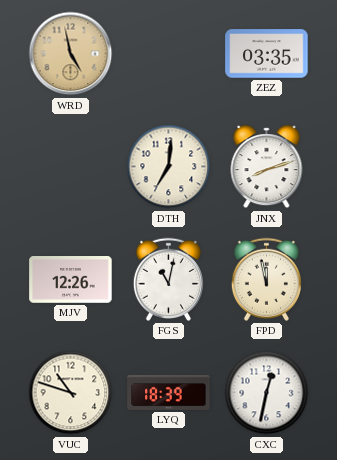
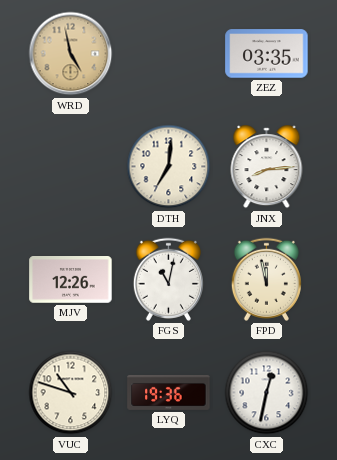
JNX: 8:12 -> 8:14
LYQ: 18:39 -> 19:36
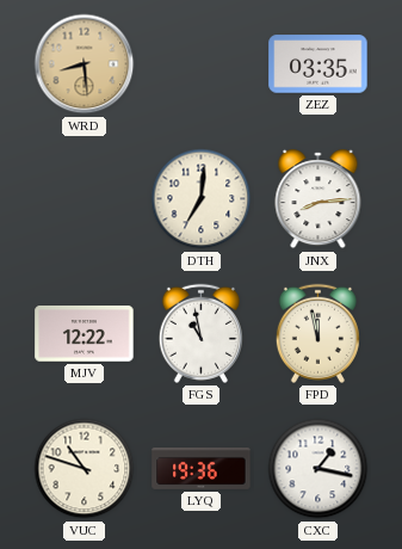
WRD: 4:58 -> 8:29
MJV: 12:26 -> 12:22
FGS: 11:02 -> 10:58
CXC: 12:32 -> 1:17
